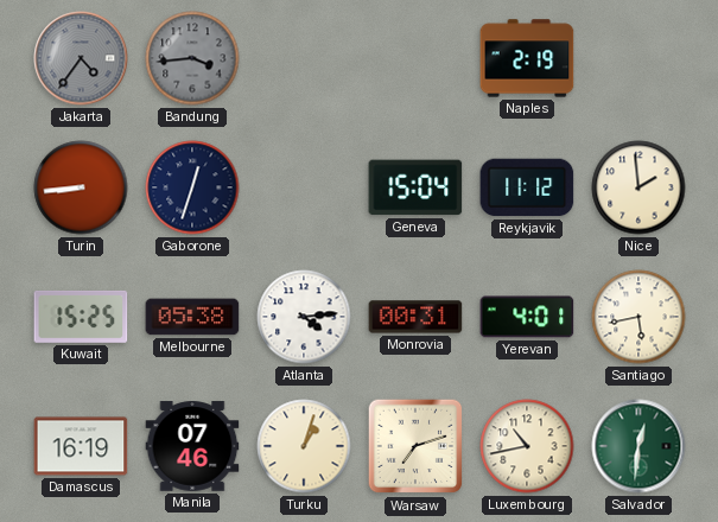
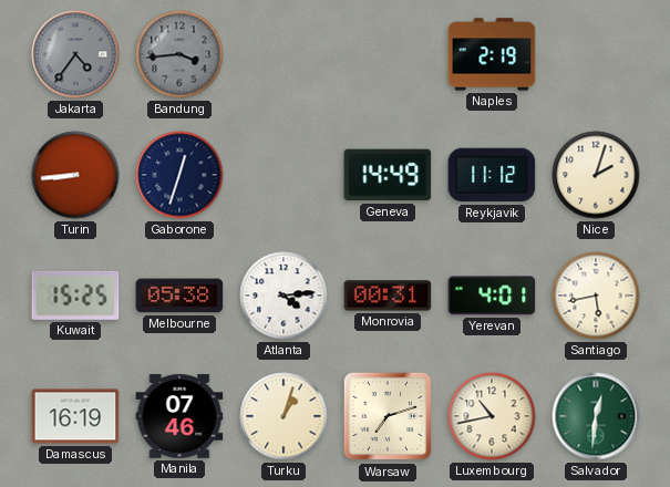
Geneva: 15:04 -> 14:49
Nice: 1:59 -> 2:03
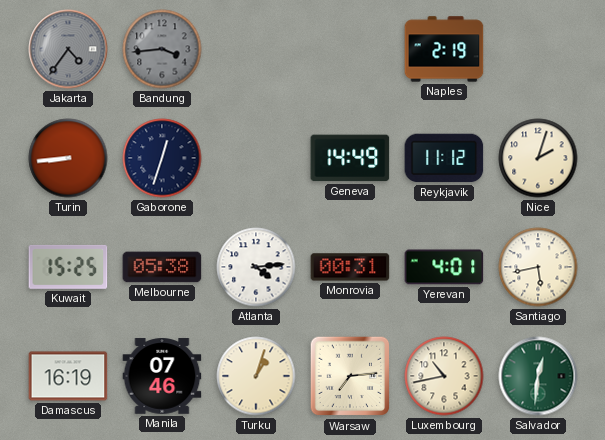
Warsaw: 7:12 -> 7:14
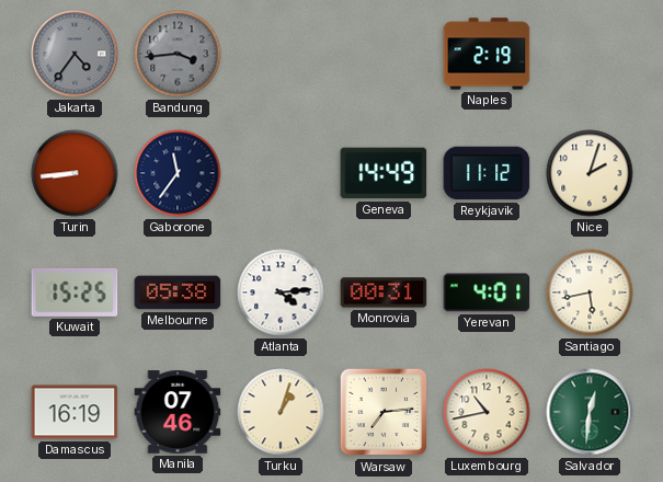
Gaborone: 12:33 -> 11:36
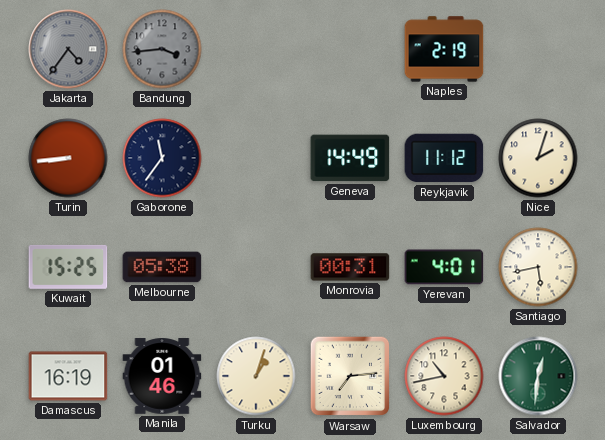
Atlanta: 4:14 -> none
Manila: 07:46 -> 01:46
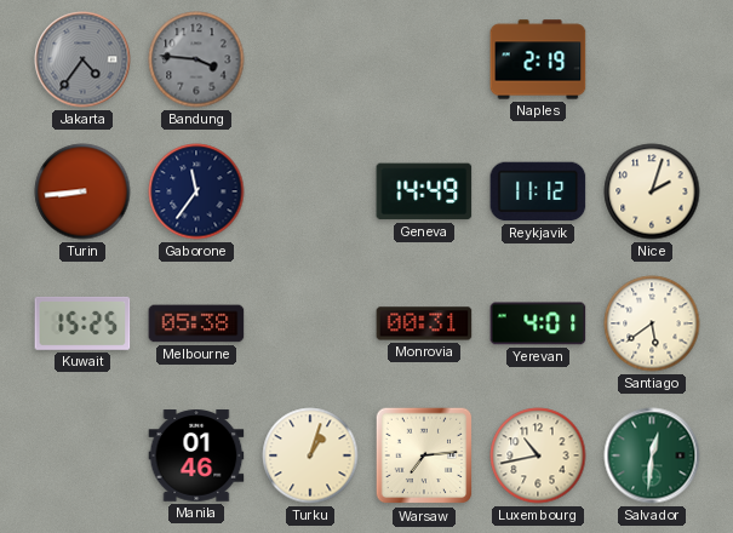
Bandung: 3:44 -> 3:46
Santiago: 5:43 -> 5:39
Damascus: 16:19 -> none
